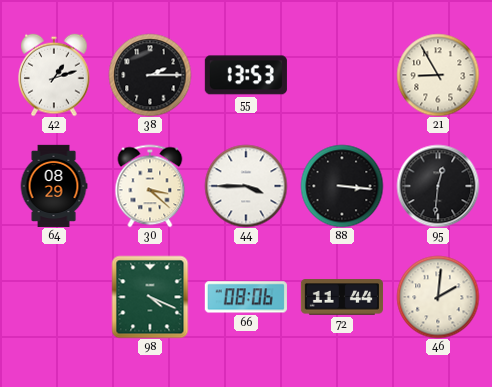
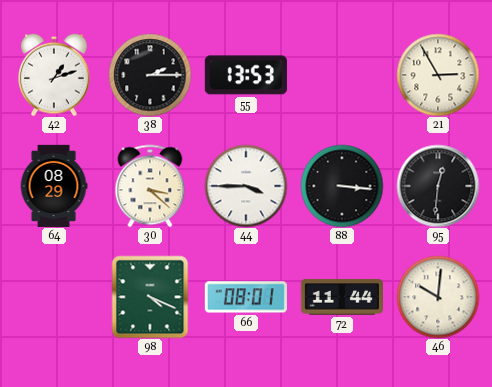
21: 8:55 -> 2:55
66: 08:06 -> 08:01
46: 2:01 -> 10:01
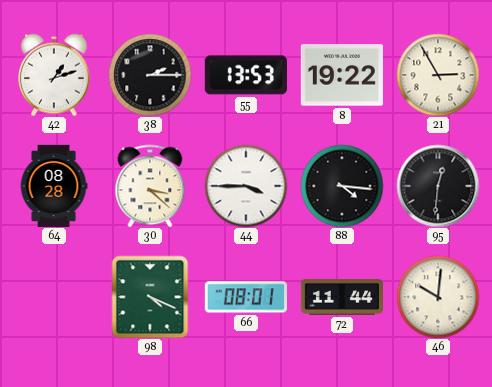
8: none -> 19:22
64: 08:29 -> 08:28
88: 3:16 -> 4:16
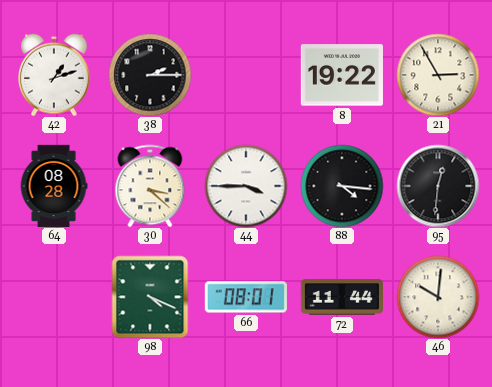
55: 13:53 -> none
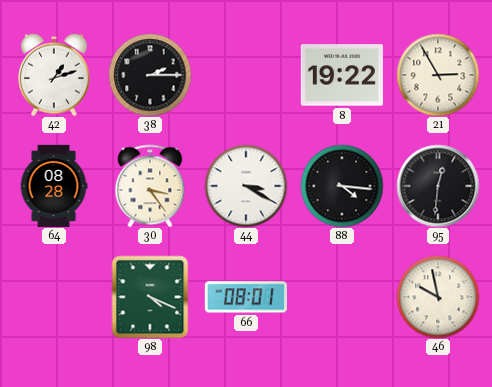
30: 3:22 -> 3:24
44: 3:45 -> 3:20
72: 11:44 -> none
46: 10:01 -> 9:58
